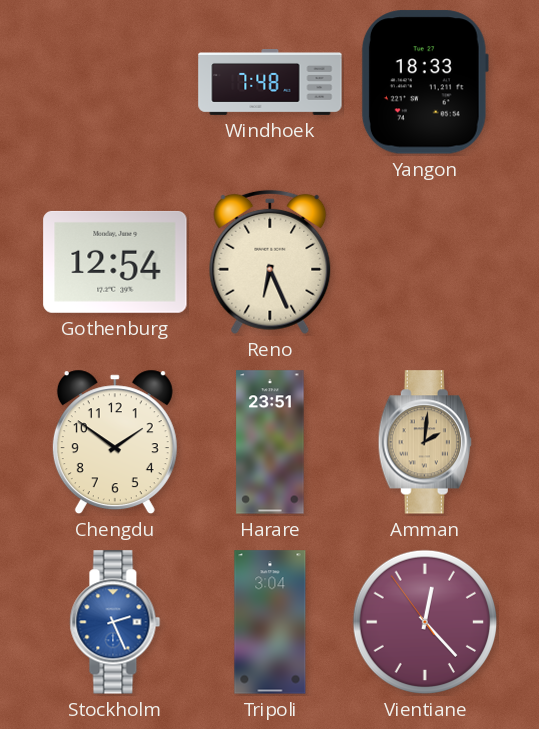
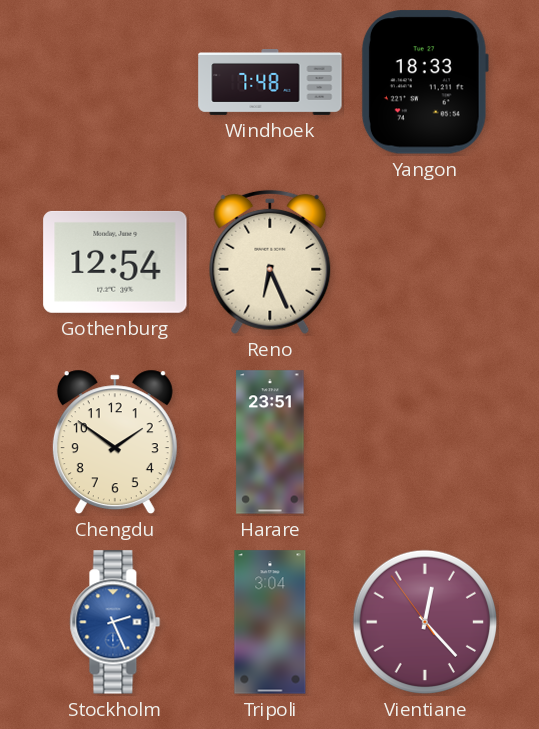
Amman: 2:01 -> none
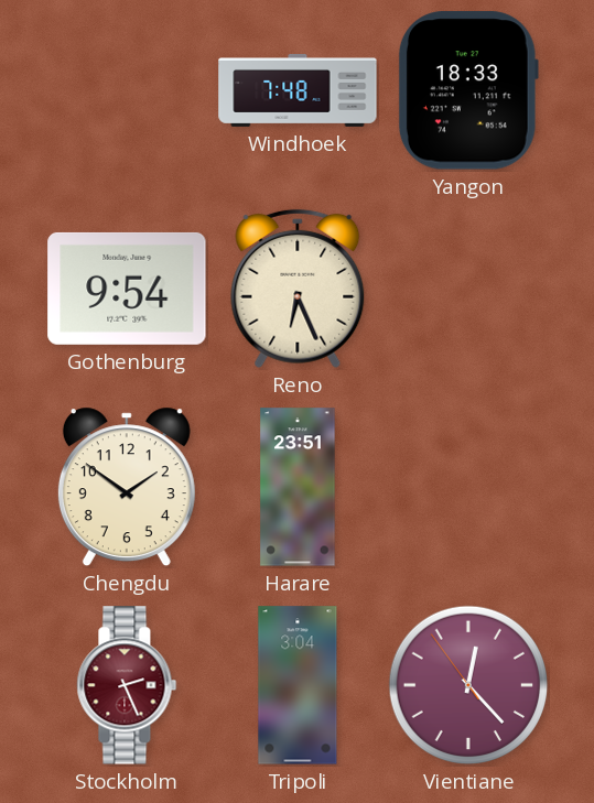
Gothenburg: 12:54 -> 9:54
Stockholm dial: blue -> burgundy
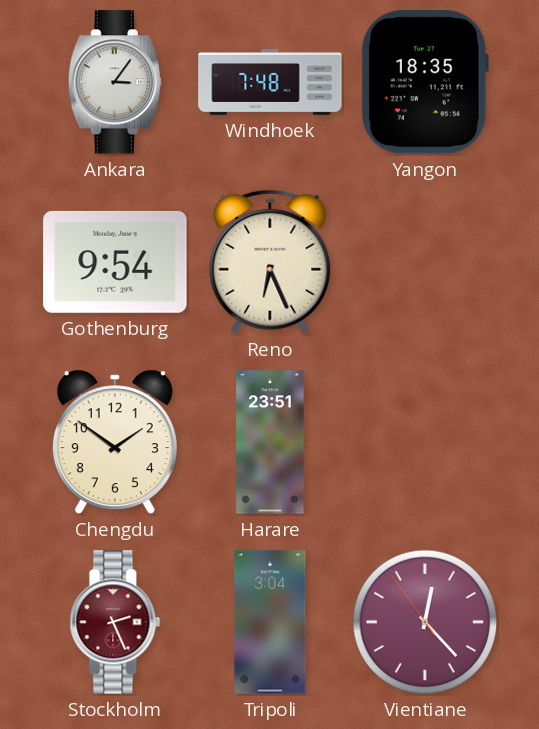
Ankara: none -> 3:06
Yangon: 18:33 -> 18:35
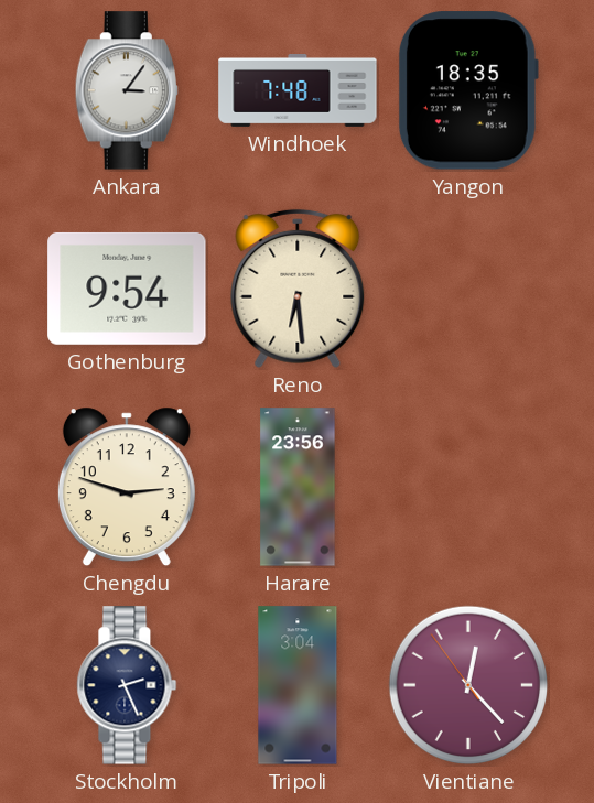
Reno: 6:26 -> 6:29
Chengdu: 1:51 -> 2:48
Harare: 23:51 -> 23:56
Stockholm dial: burgundy -> navy
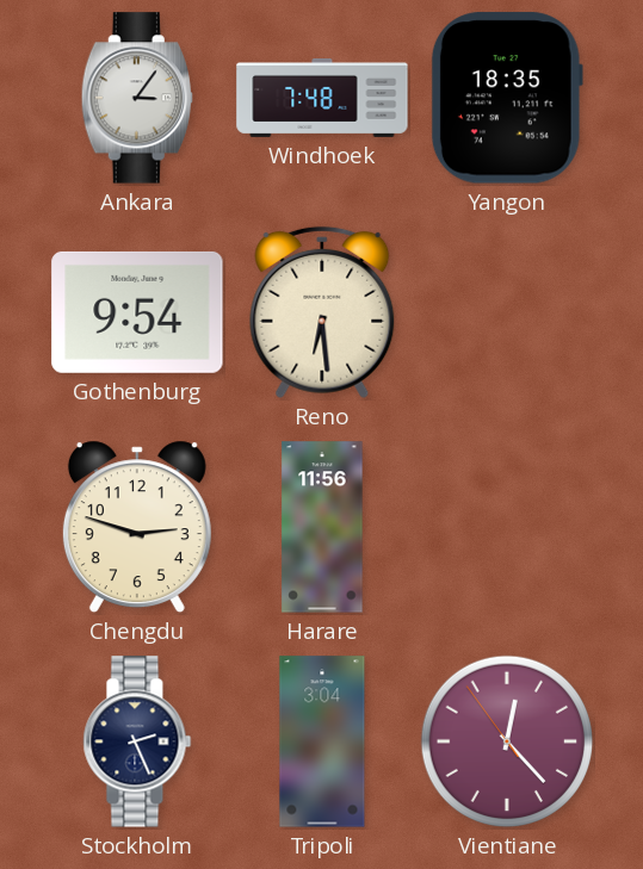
Harare: 23:56 -> 11:56
